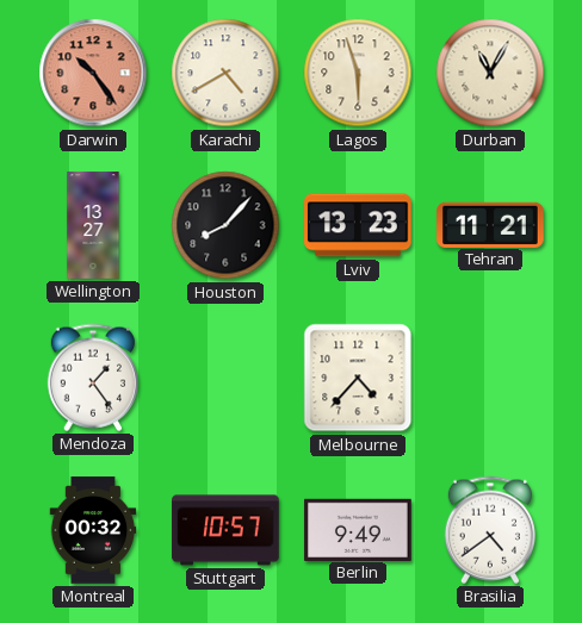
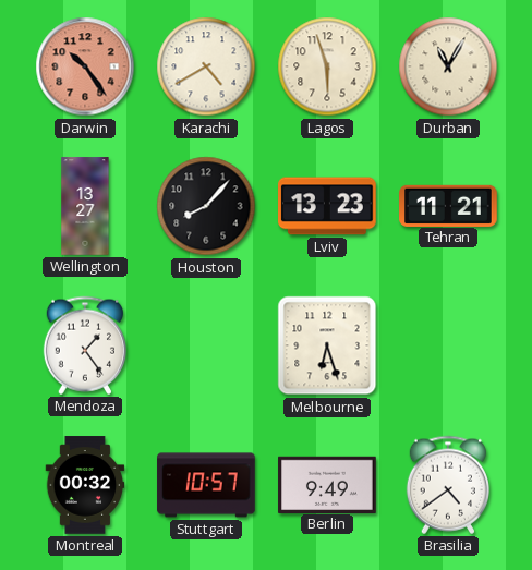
Melbourne: 4:37 -> 6:27
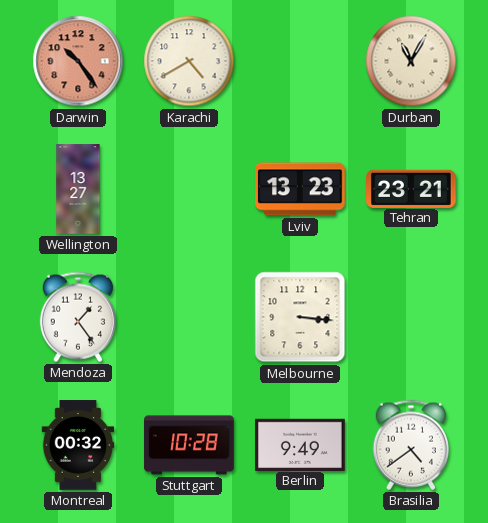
Lagos: 5:57 -> none
Houston: 8:07 -> none
Tehran: 11:21 -> 23:21
Melbourne: 6:27 -> 3:16
Stuttgart: 10:57 -> 10:28
